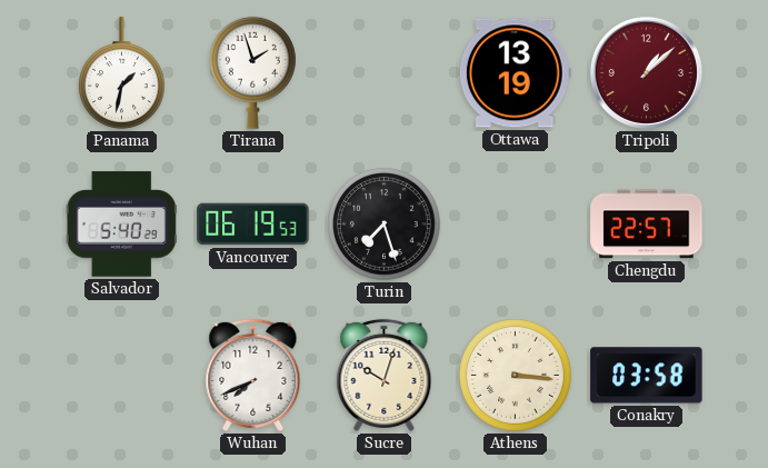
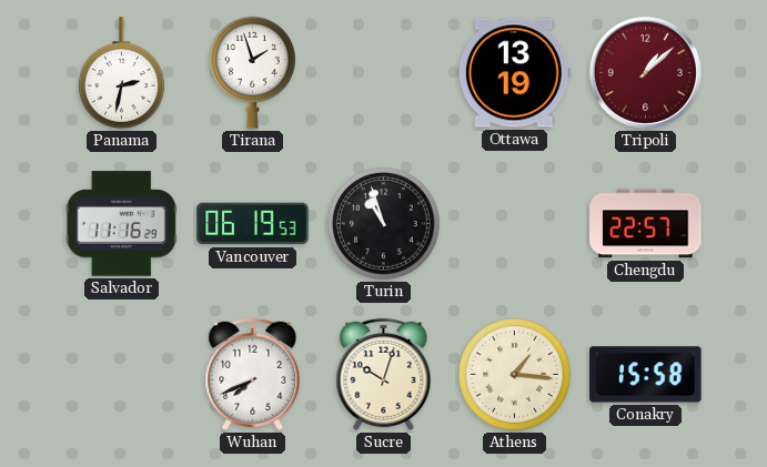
Panama: 1:32 -> 2:32
Salvador: 5:40 -> 11:16
Turin: 7:27 -> 10:57
Athens: 3:16 -> 1:16
Conakry: 03:58 -> 15:58
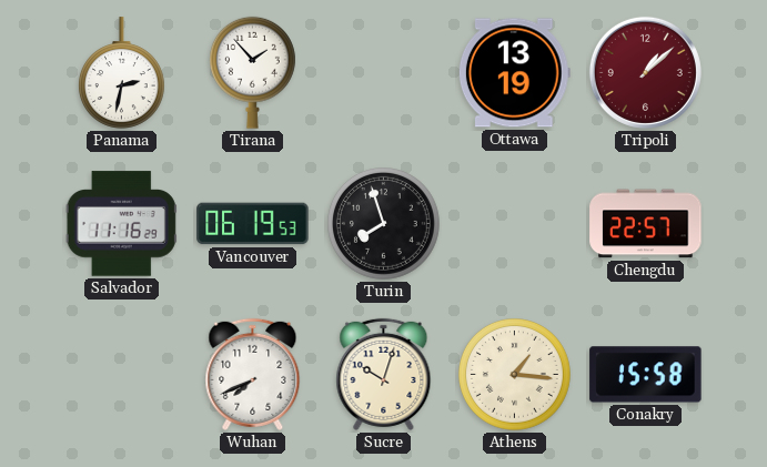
Tirana: 1:57 -> 1:53
Turin: 10:57 -> 7:57
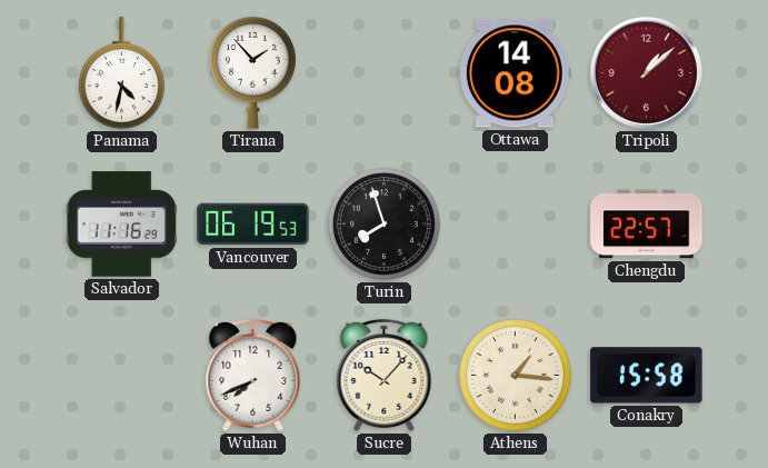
Panama: 2:32 -> 4:32
Ottawa: 13:19 -> 14:08
Sucre: 10:03 -> 10:07
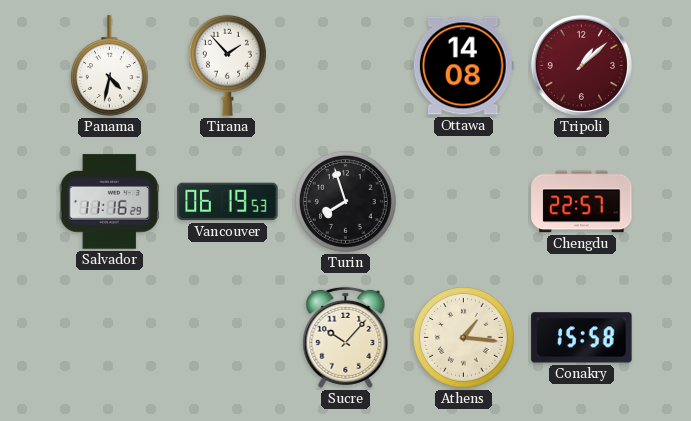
Wuhan: 7:41 -> none
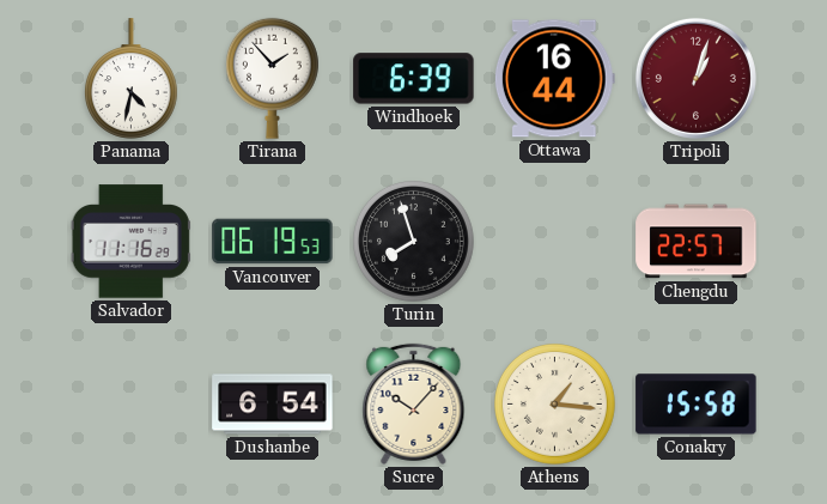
Windhoek: none -> 6:39
Ottawa: 14:08 -> 16:44
Tripoli: 1:08 -> 1:03
Dushanbe: none -> 6:54
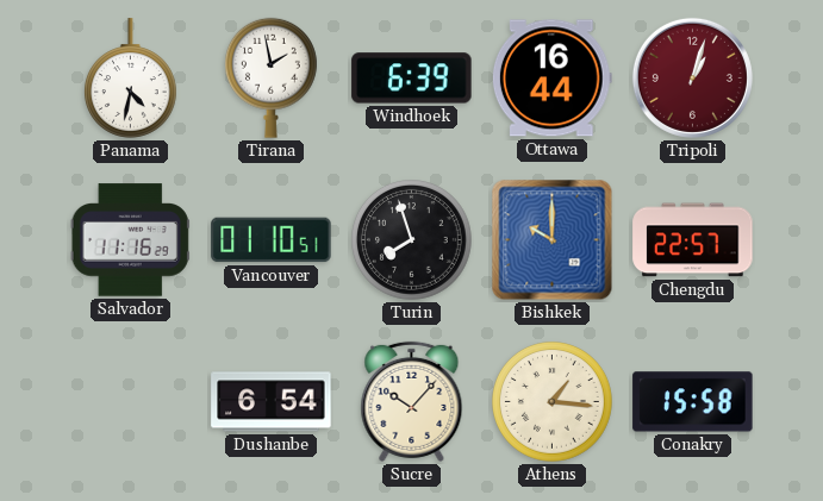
Tirana: 1:53 -> 1:58
Vancouver: 06:19 -> 01:10
Bishkek: none -> 10:00
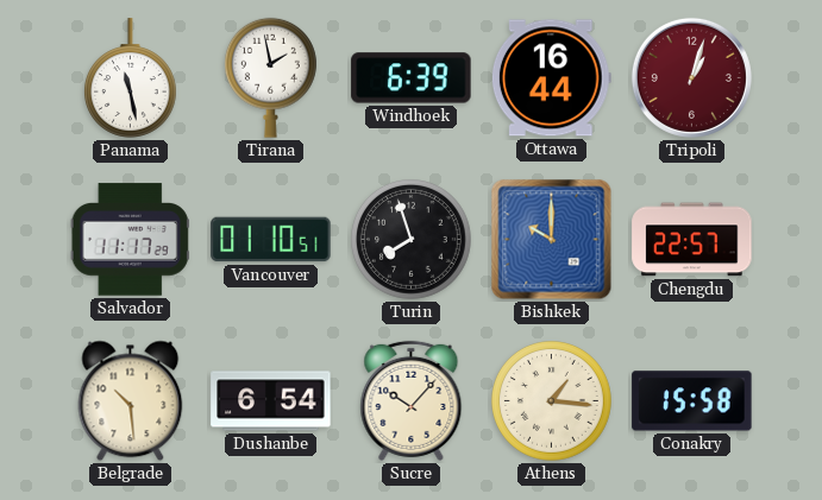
Panama: 4:32 -> 11:28
Salvador: 11:16 -> 11:17
Belgrade: none -> 10:29
